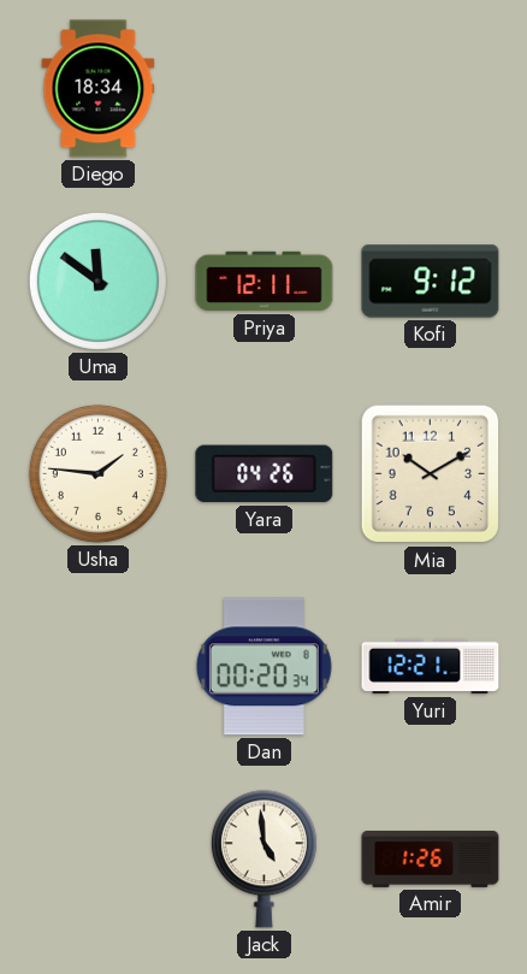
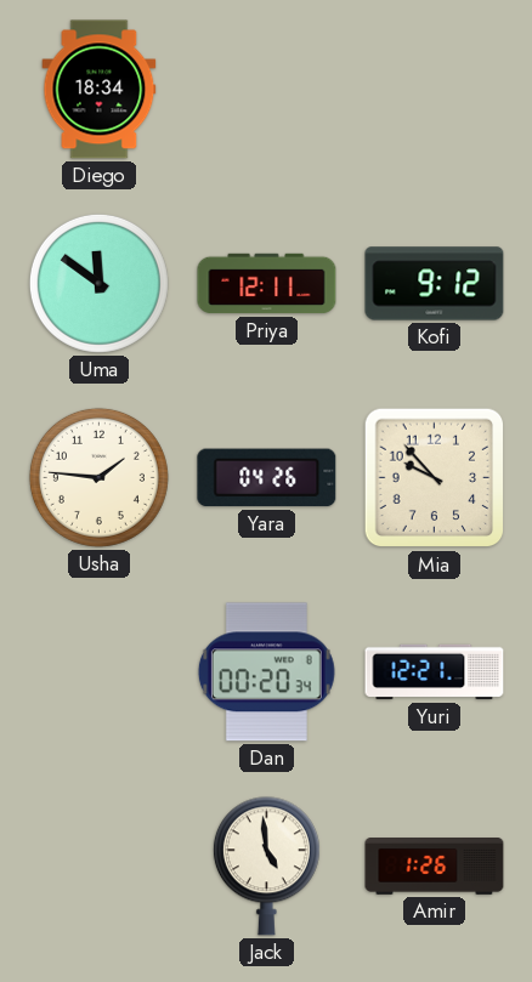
Mia: 10:10 -> 9:53
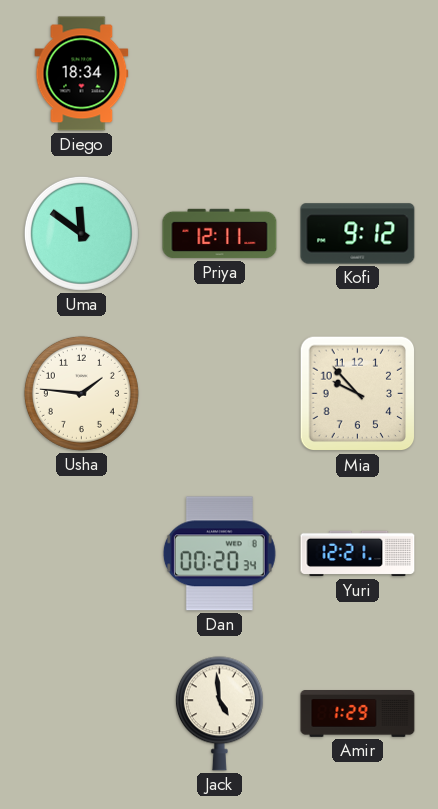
Yara: 04:26 -> none
Amir: 1:26 -> 1:29
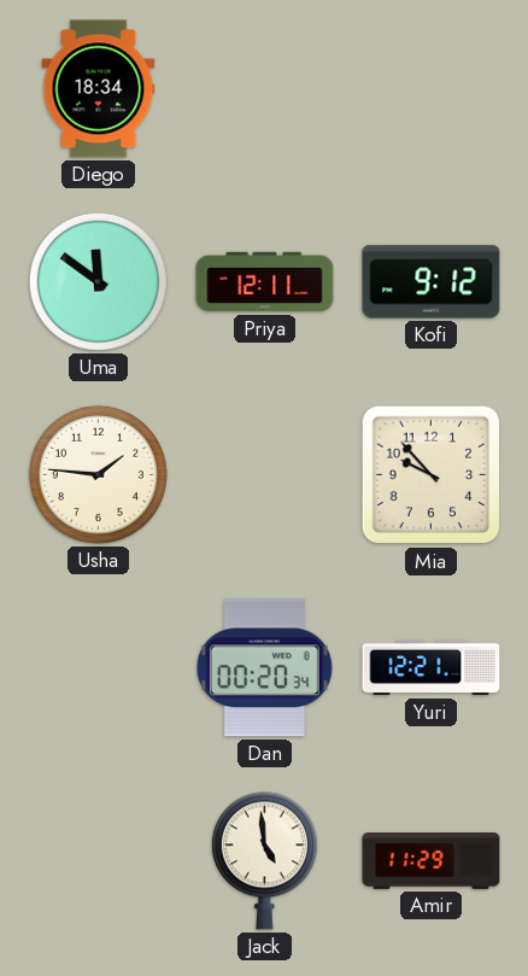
Amir: 1:29 -> 11:29
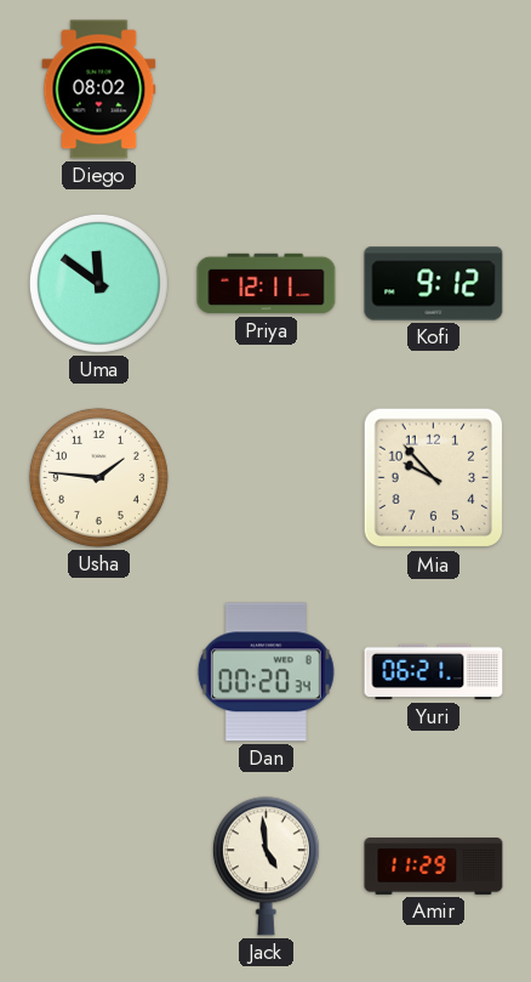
Diego: 18:34 -> 08:02
Yuri: 12:21 -> 06:21
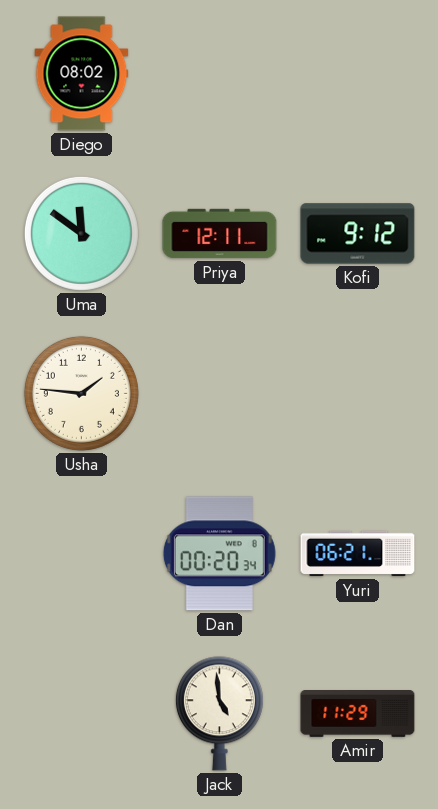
Mia: 9:53 -> none
